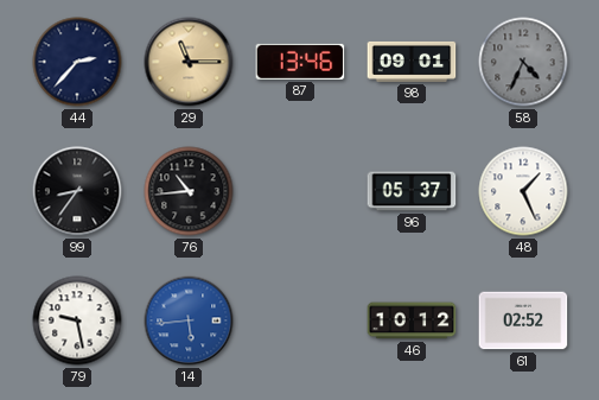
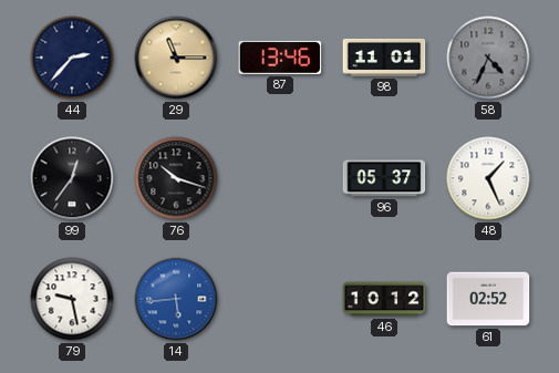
98: 09:01 -> 11:01
99: 8:36 -> 12:36
76: 10:44 -> 10:18
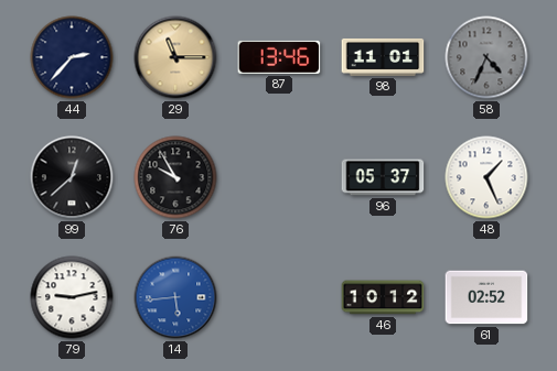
99: 12:36 -> 12:38
76: 10:18 -> 9:55
79: 9:28 -> 9:13
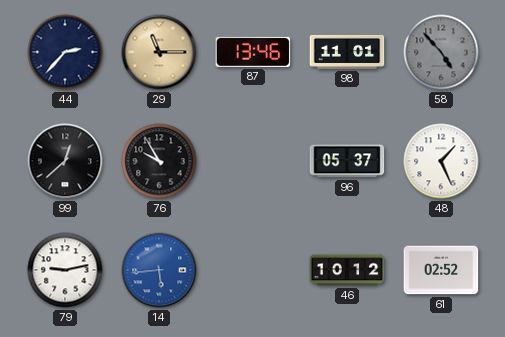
58: 4:34 -> 4:53
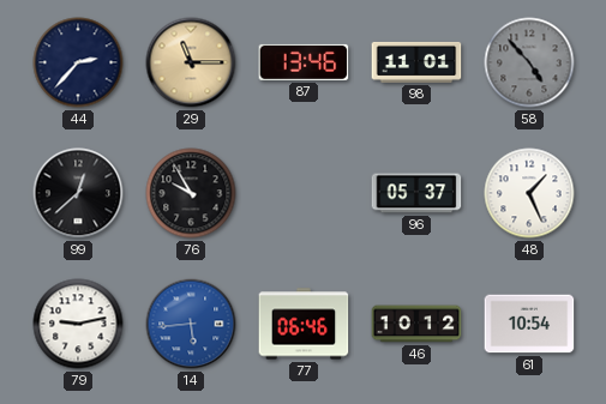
77: none -> 06:46
61: 02:52 -> 10:54
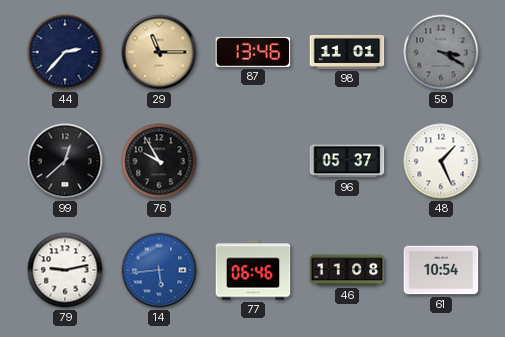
58: 4:53 -> 3:20
46: 10:12 -> 11:08
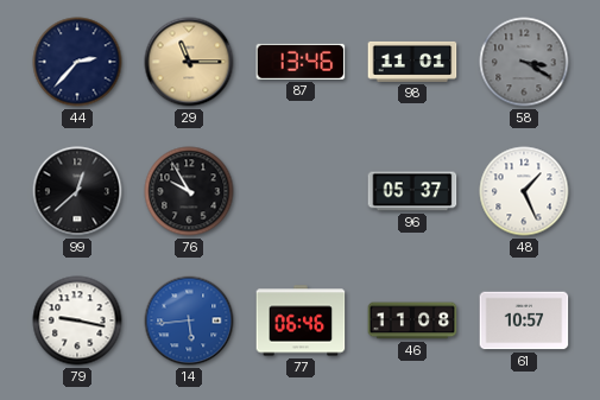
79: 9:13 -> 9:17
61: 10:54 -> 10:57
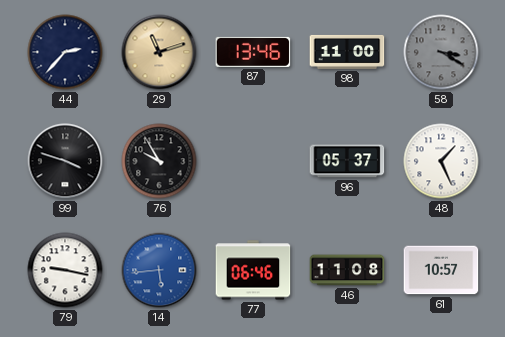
29: 11:15 -> 11:12
98: 11:01 -> 11:00
99: 12:38 -> 3:48
